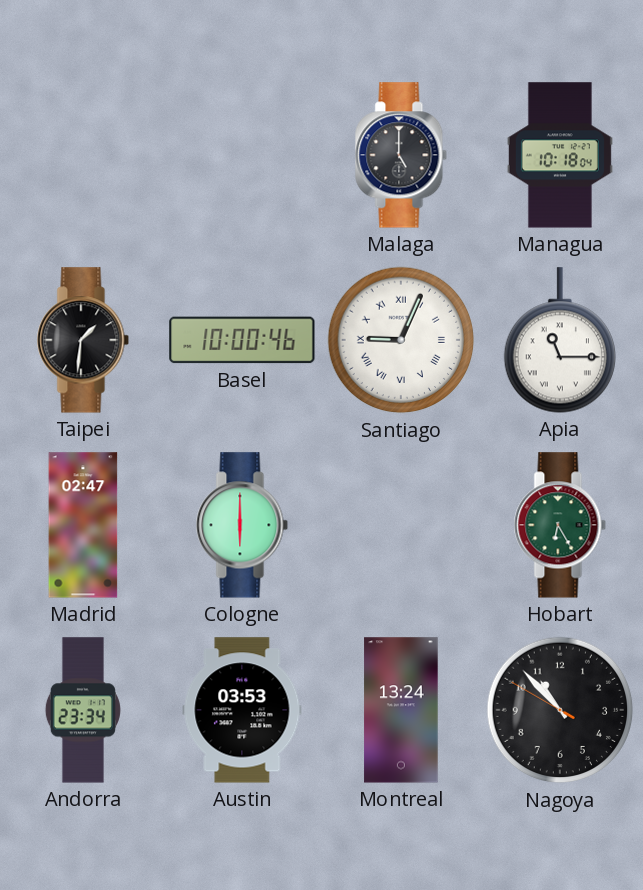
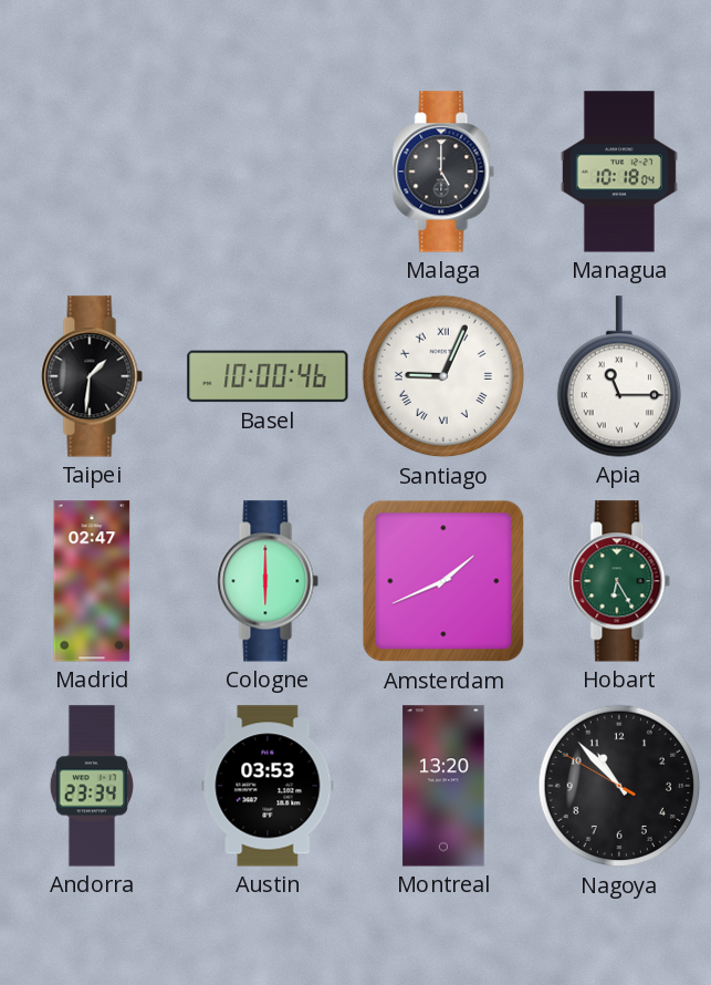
Amsterdam: none -> 1:41
Montreal: 13:24 -> 13:20
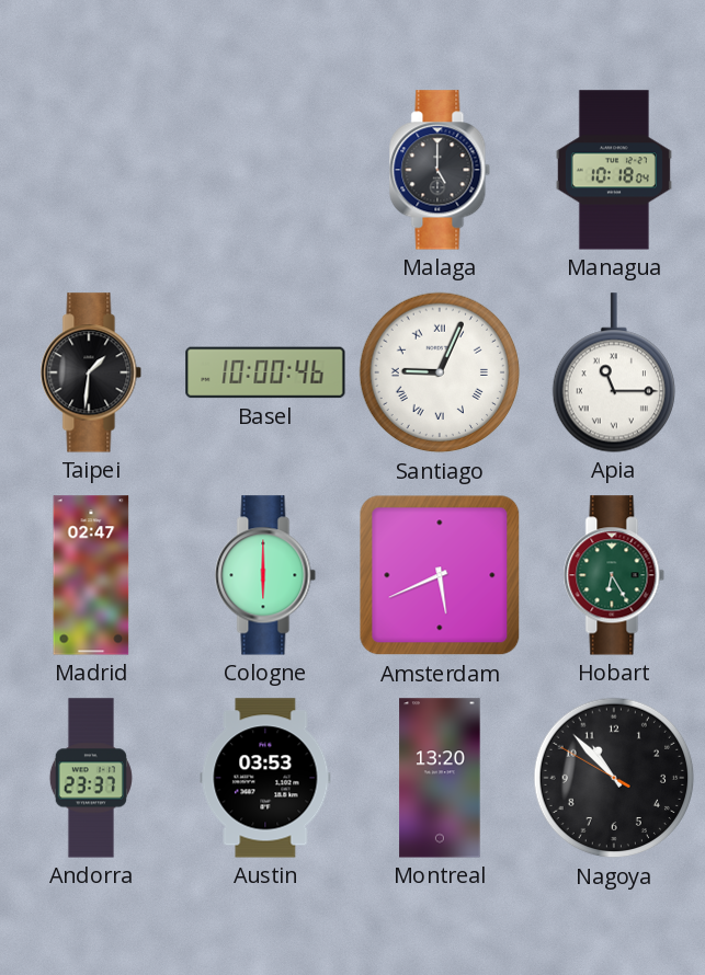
Amsterdam: 1:41 -> 5:41
Andorra: 23:34 -> 23:37
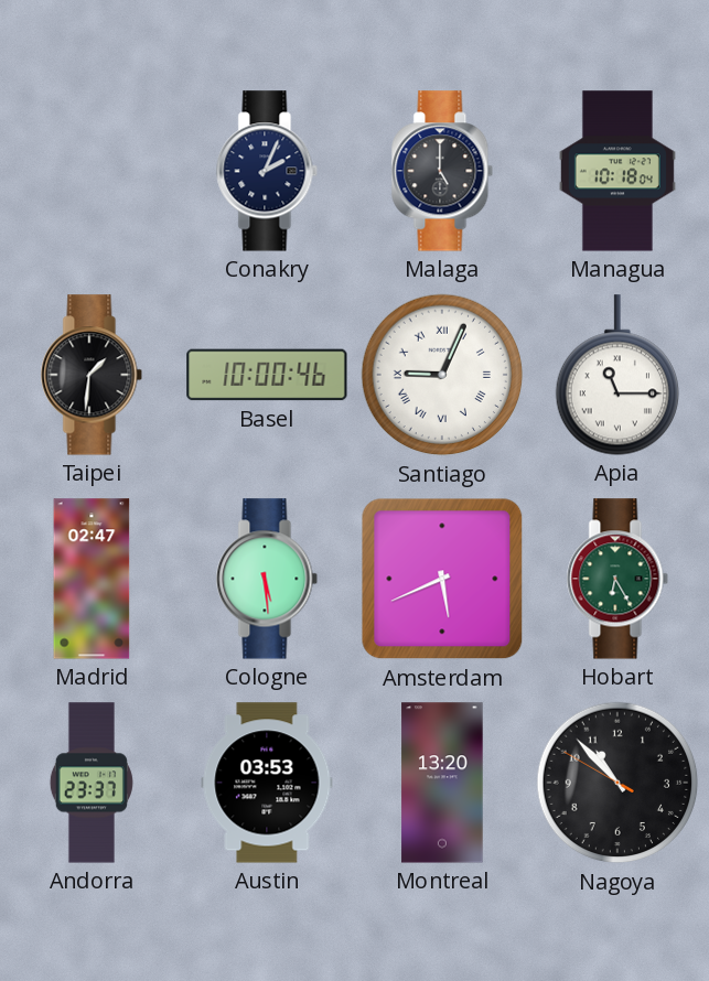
Conakry: none -> 2:04
Cologne: 6:00 -> 5:29
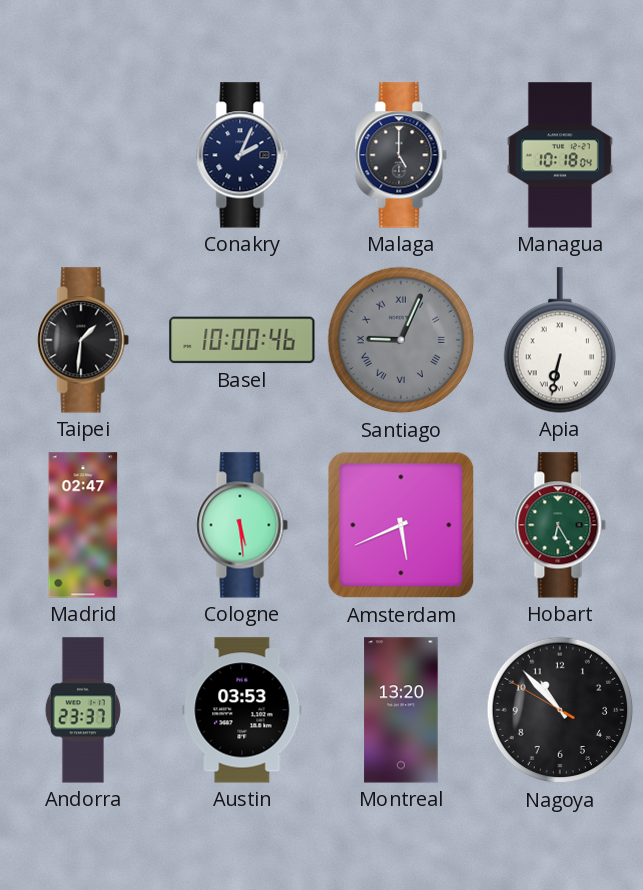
Santiago dial: white -> grey
Apia: 11:15 -> 6:32
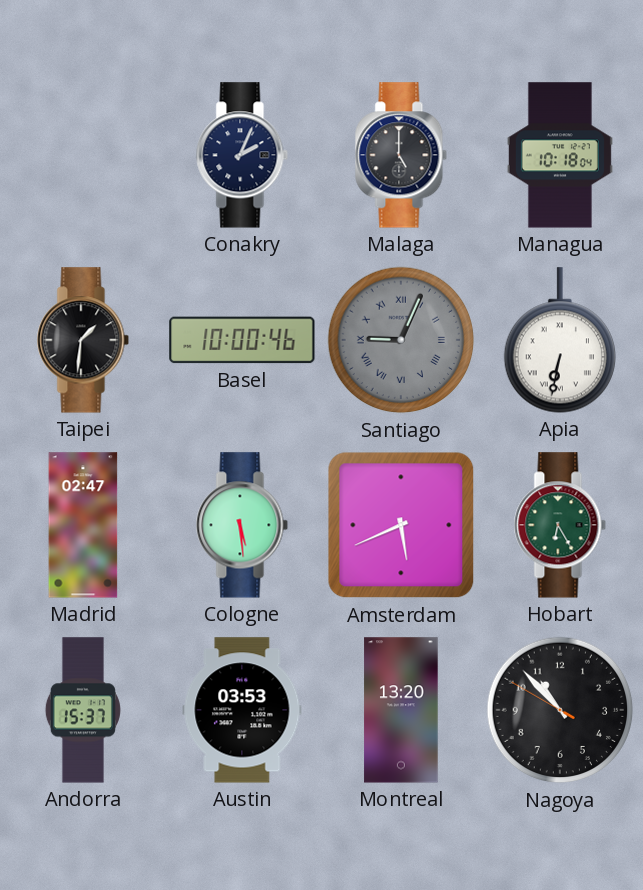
Andorra: 23:37 -> 15:37
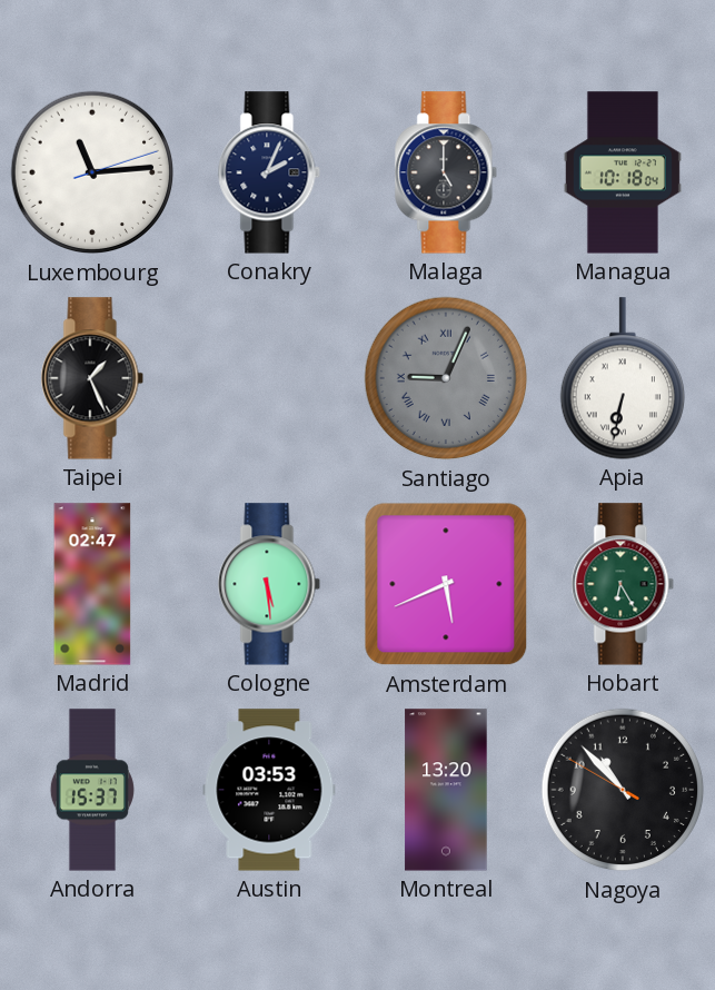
Luxembourg: none -> 11:14
Taipei: 1:31 -> 1:26
Basel: 10:00 -> none
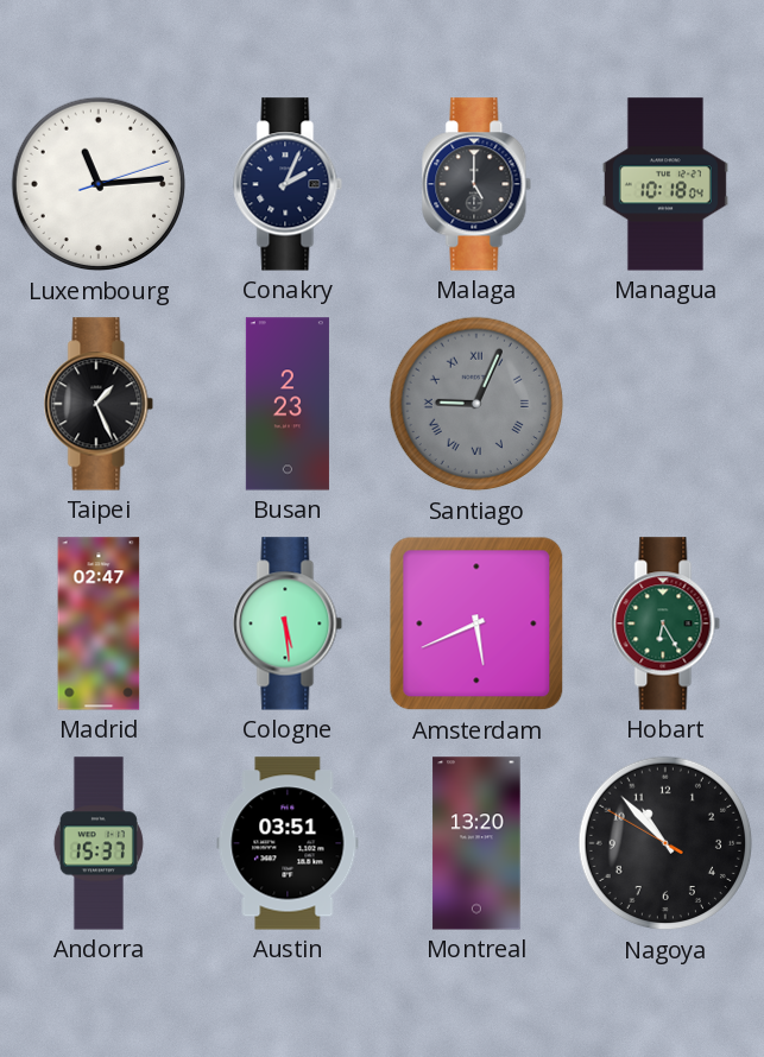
Busan: none -> 2:23
Apia: 6:32 -> none
Austin: 03:53 -> 03:51
